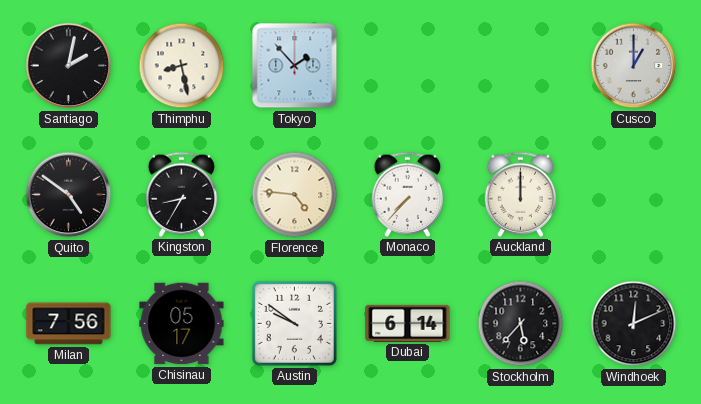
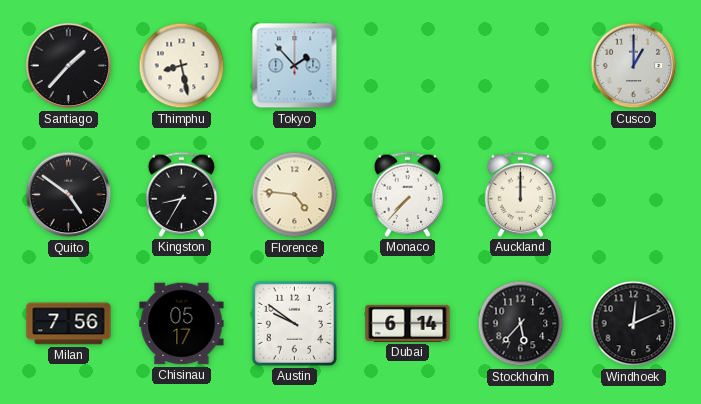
Santiago: 2:02 -> 1:37
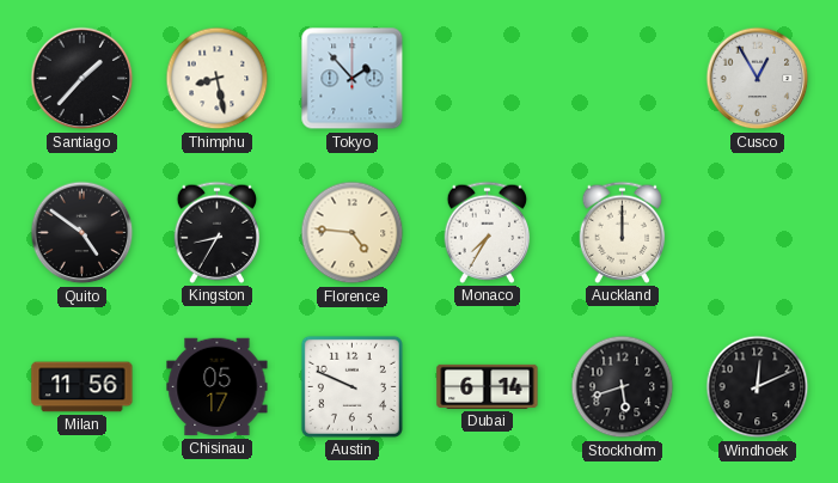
Cusco: 1:00 -> 12:55
Monaco: 7:37 -> 7:35
Milan: 7:56 -> 11:56
Austin: 9:51 -> 9:49
Stockholm: 5:37 -> 5:42
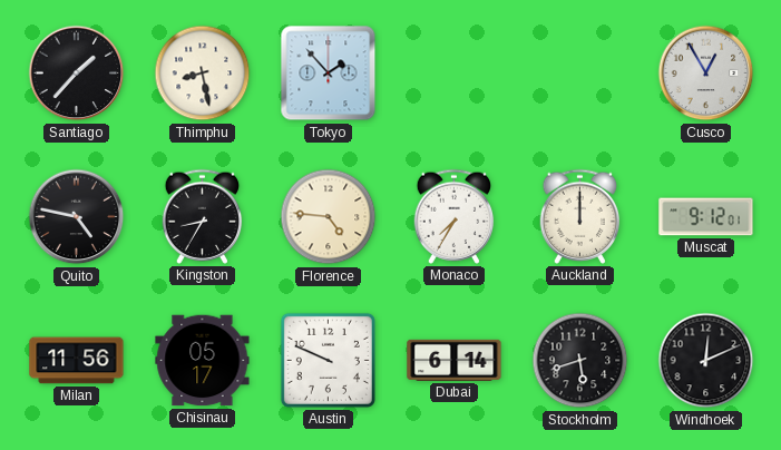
Quito: 4:51 -> 4:47
Muscat: none -> 9:12
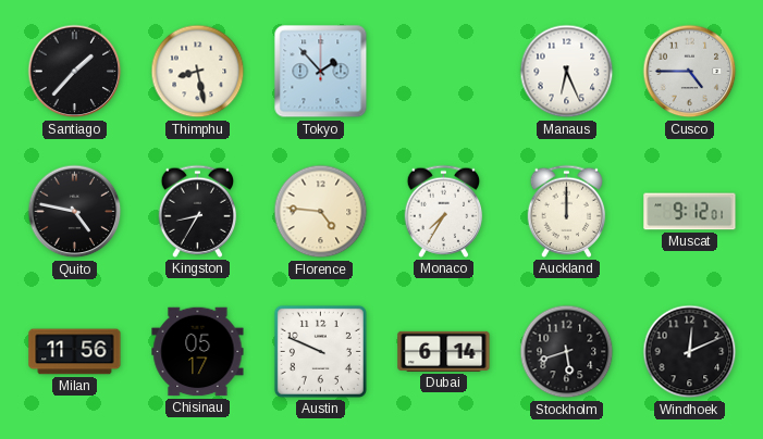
Manaus: none -> 6:26
Cusco: 12:55 -> 4:45
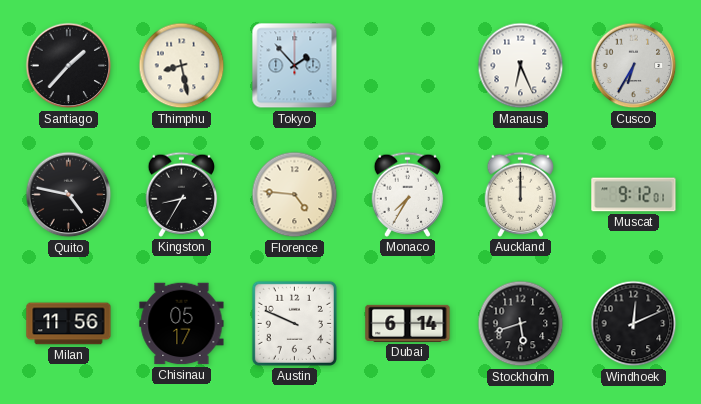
Cusco: 4:45 -> 6:35
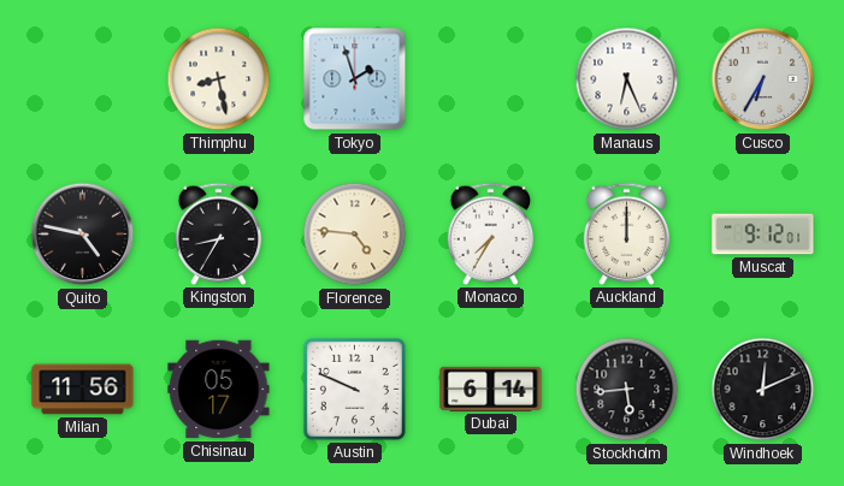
Santiago: 1:37 -> none
Tokyo: 1:53 -> 1:57
Stockholm: 5:42 -> 5:44
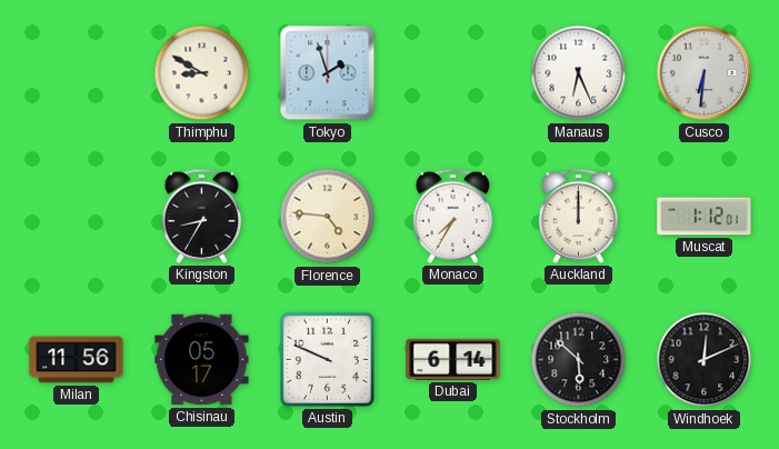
Thimphu: 8:28 -> 8:50
Cusco: 6:35 -> 6:31
Quito: 4:47 -> none
Muscat: 9:12 -> 1:12
Stockholm: 5:44 -> 5:52
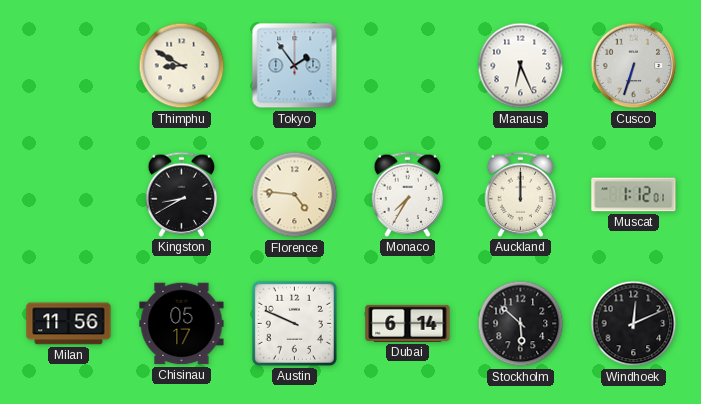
Tokyo: 1:57 -> 1:54
Cusco: 6:31 -> 6:33
Kingston: 8:35 -> 8:40
